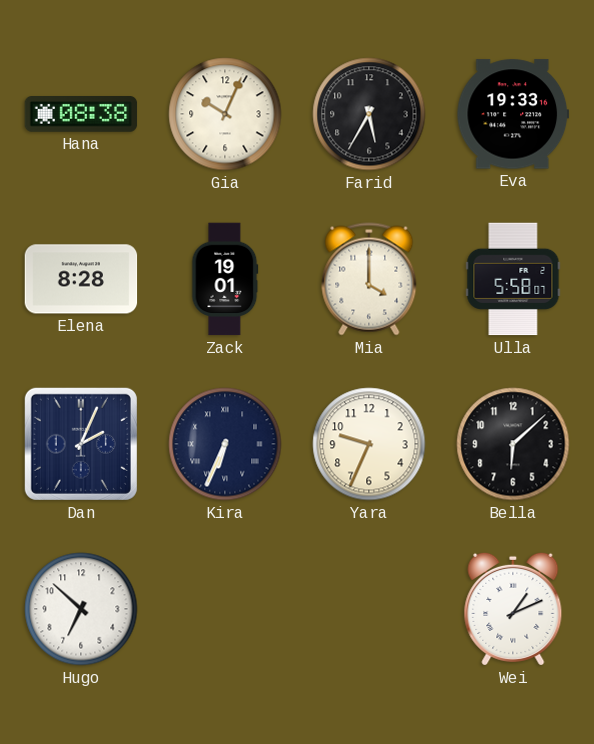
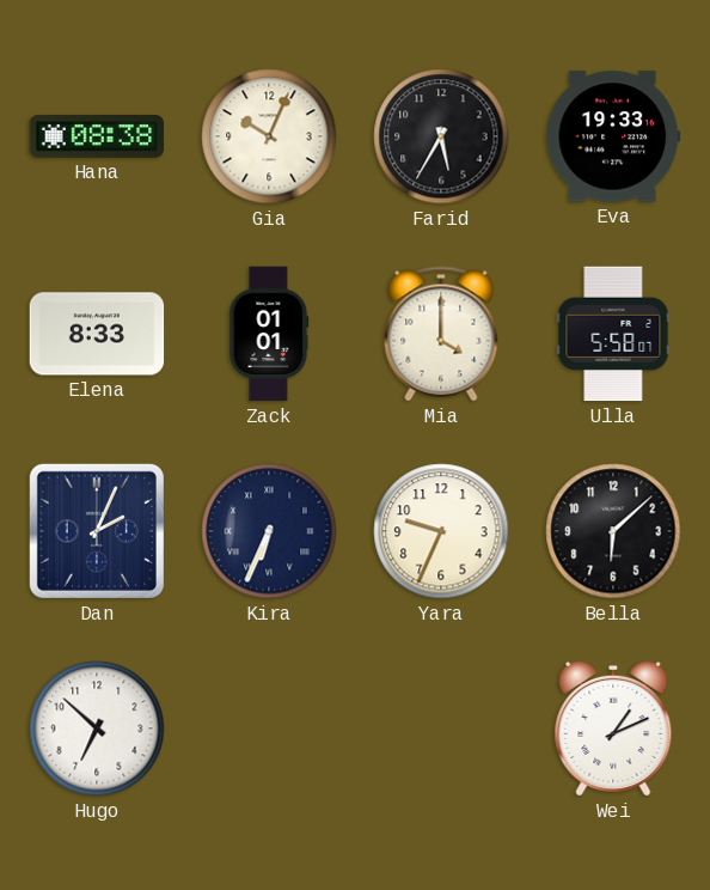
Elena: 8:28 -> 8:33
Zack: 19:01 -> 01:01
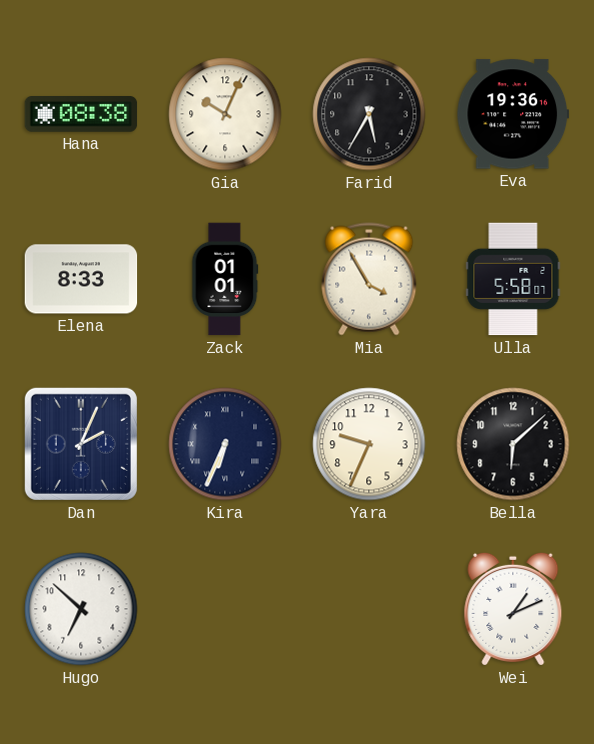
Eva: 19:33 -> 19:36
Mia: 4:00 -> 3:55
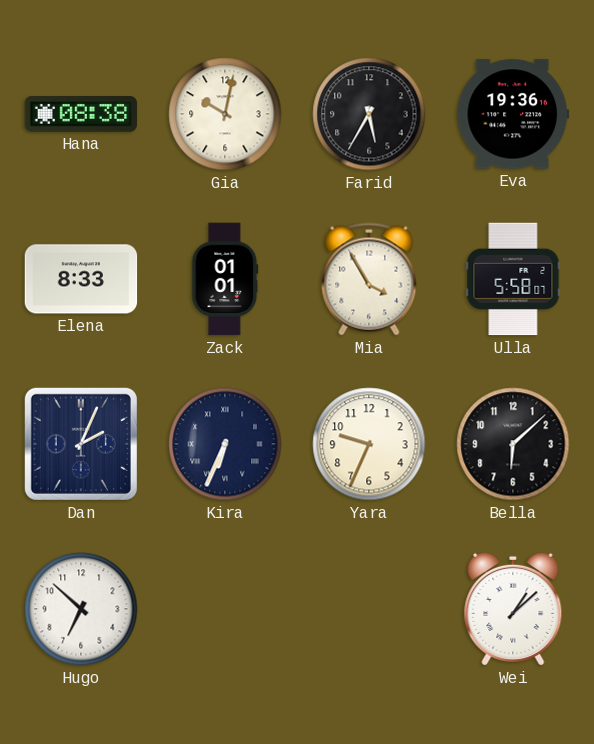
Gia: 10:04 -> 10:02
Wei: 1:11 -> 1:08
